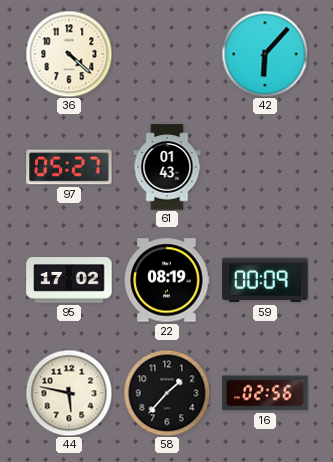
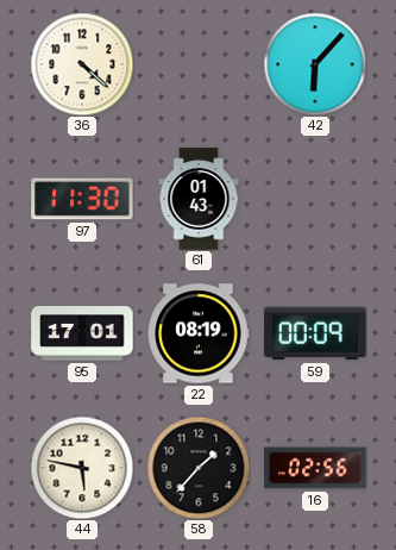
97: 05:27 -> 11:30
95: 17:02 -> 17:01
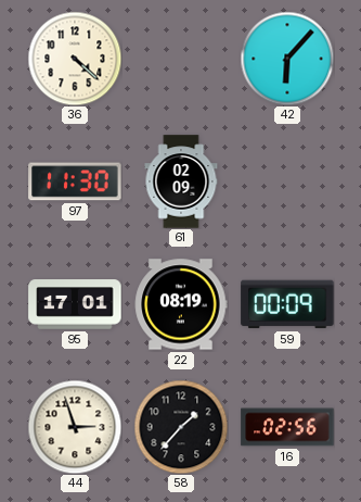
61: 01:43 -> 02:09
44: 5:47 -> 2:57
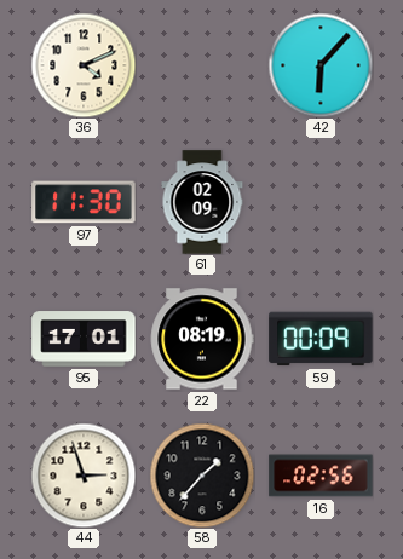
36: 4:22 -> 4:11
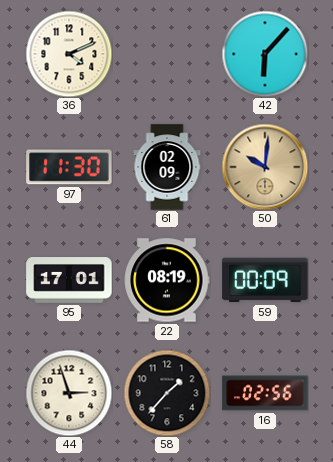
50: none -> 10:01
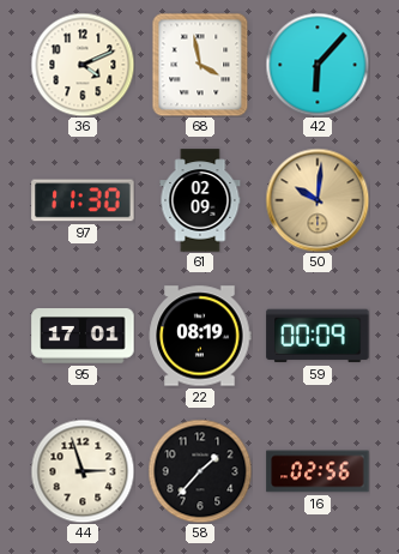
68: none -> 3:58
